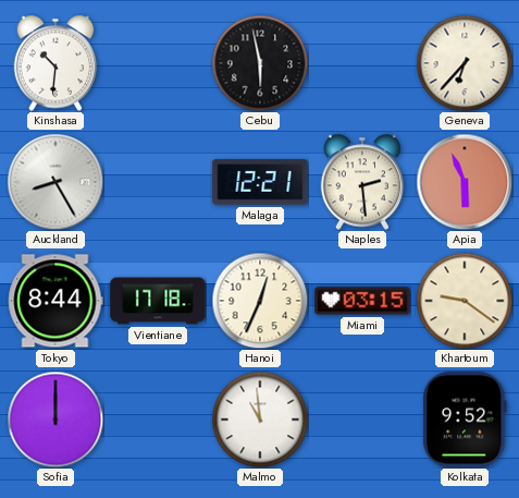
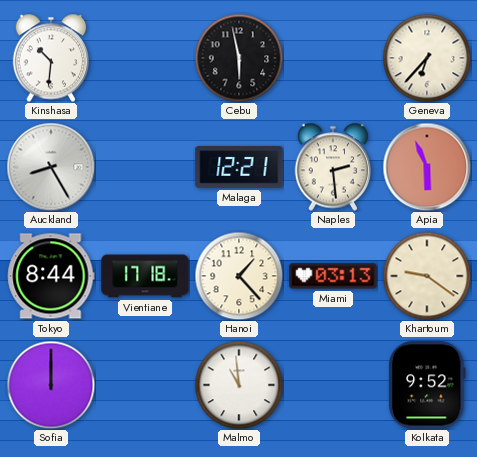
Hanoi: 12:34 -> 1:23
Miami: 03:15 -> 03:13
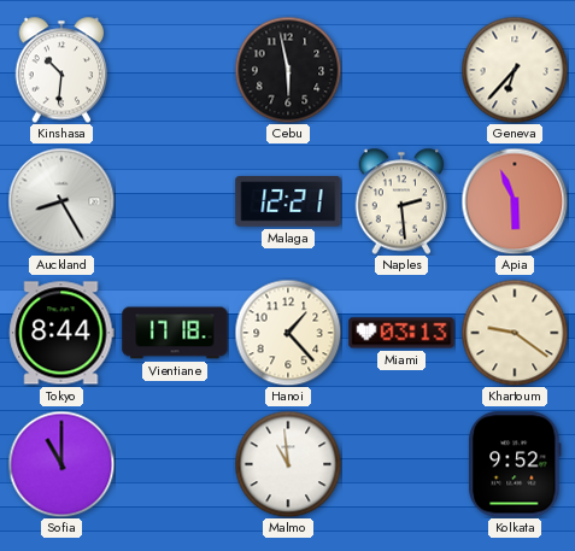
Sofia: 12:00 -> 11:00
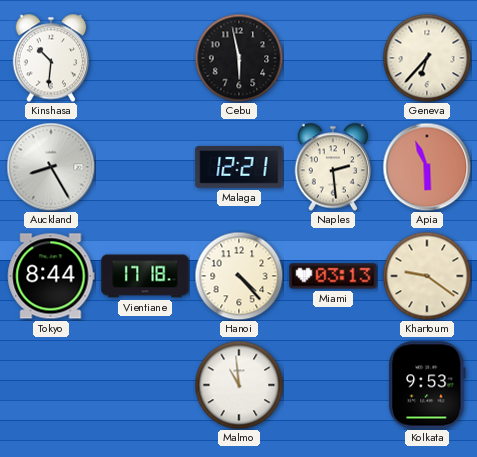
Hanoi: 1:23 -> 4:23
Sofia: 11:00 -> none
Kolkata: 9:52 -> 9:53
